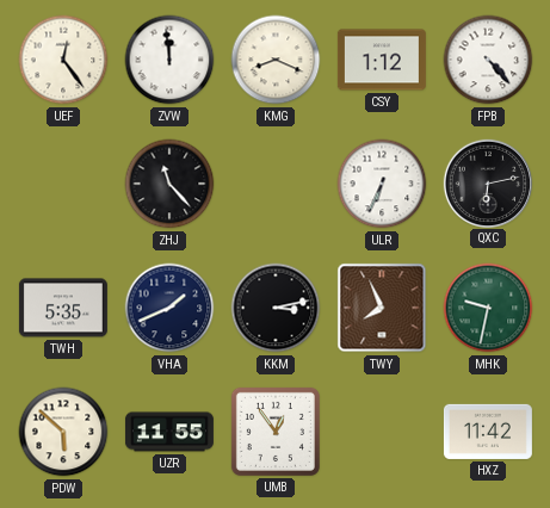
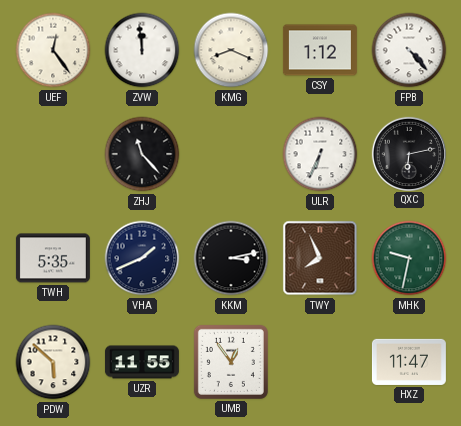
HXZ: 11:42 -> 11:47
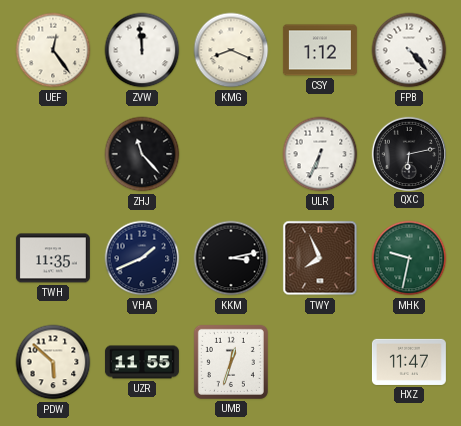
TWH: 5:35 -> 11:35
UMB: 12:54 -> 12:33
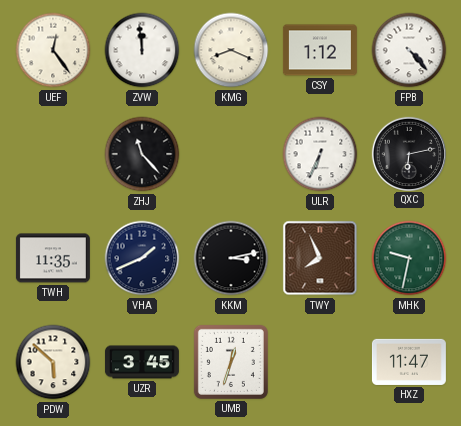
UZR: 11:55 -> 3:45
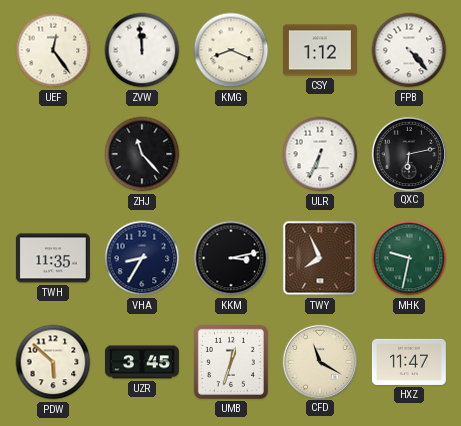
VHA: 1:41 -> 8:35
CFD: none -> 11:20
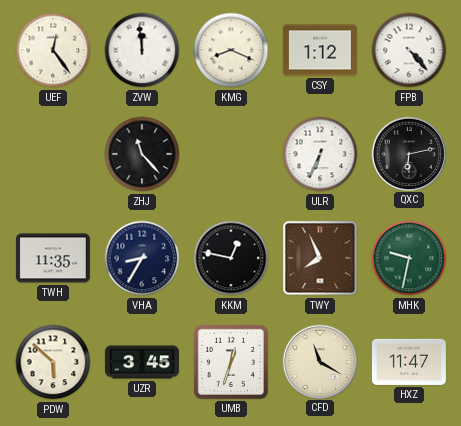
KKM: 3:13 -> 12:47
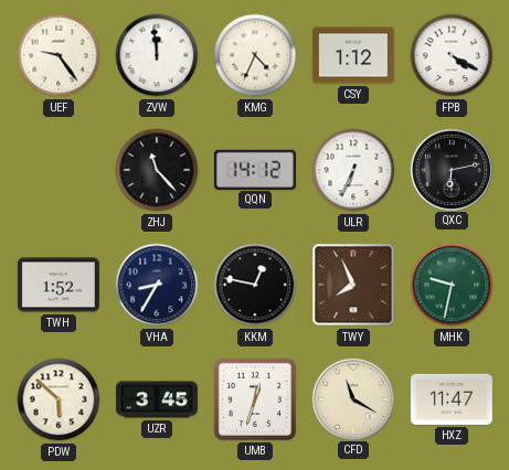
UEF: 12:24 -> 9:24
KMG: 8:19 -> 4:34
FPB: 4:23 -> 4:20
QQN: none -> 14:12
TWH: 11:35 -> 1:52
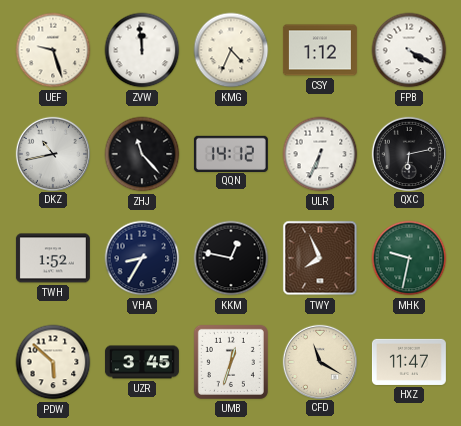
UEF: 9:24 -> 9:27
DKZ: none -> 10:43
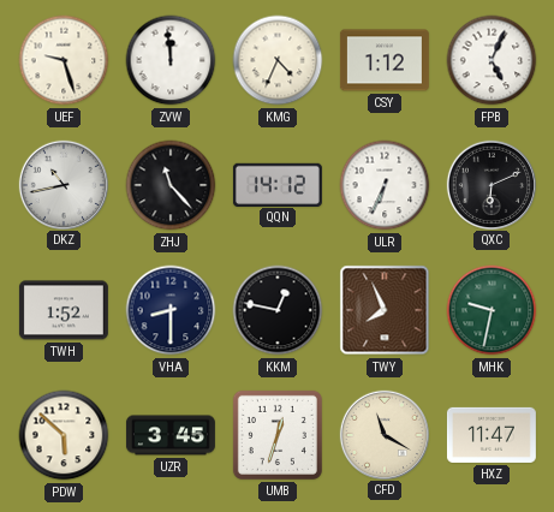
FPB: 4:20 -> 5:04
QXC: 6:13 -> 6:11
VHA: 8:35 -> 8:30
